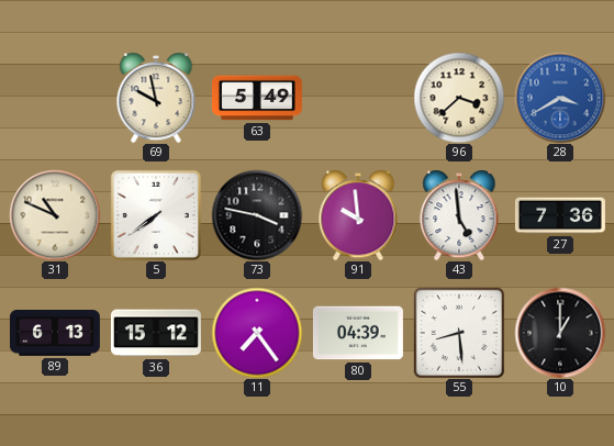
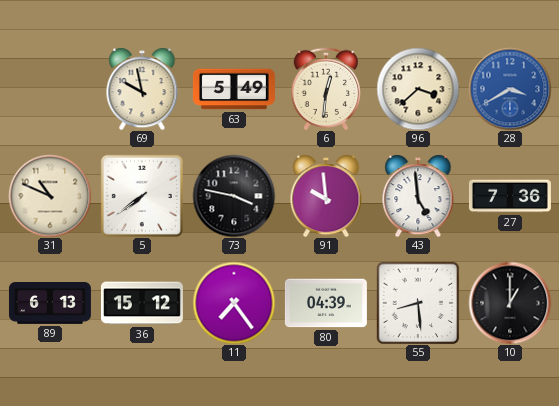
6: none -> 12:31
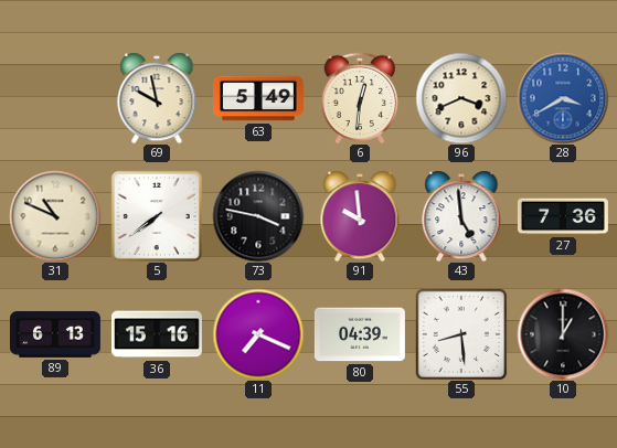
96: 3:38 -> 3:41
36: 15:12 -> 15:16
11: 7:24 -> 7:19
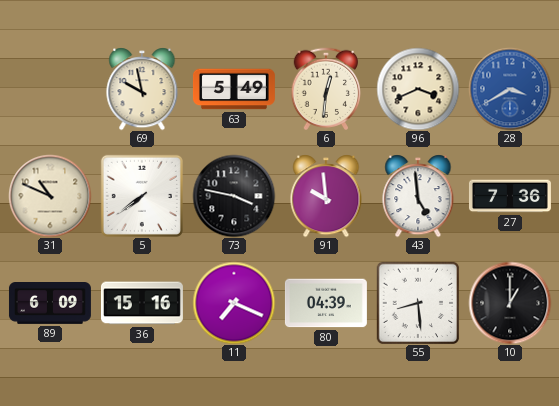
89: 6:13 -> 6:09
